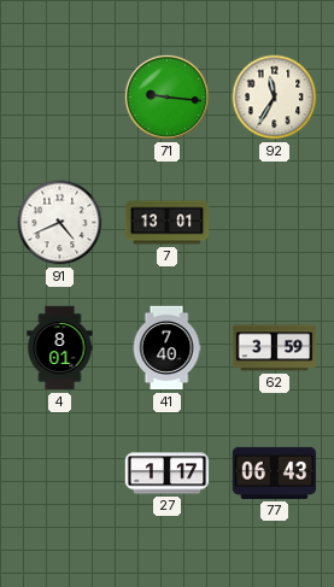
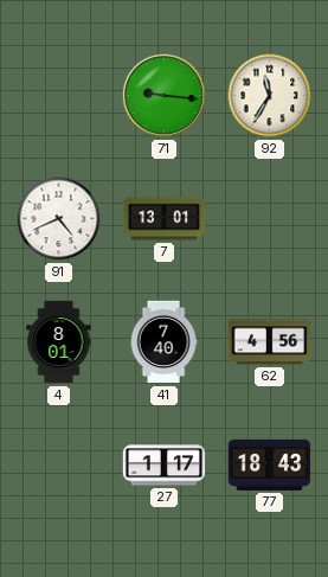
62: 3:59 -> 4:56
77: 06:43 -> 18:43
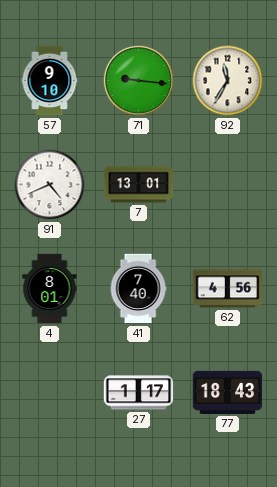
57: none -> 9:10
